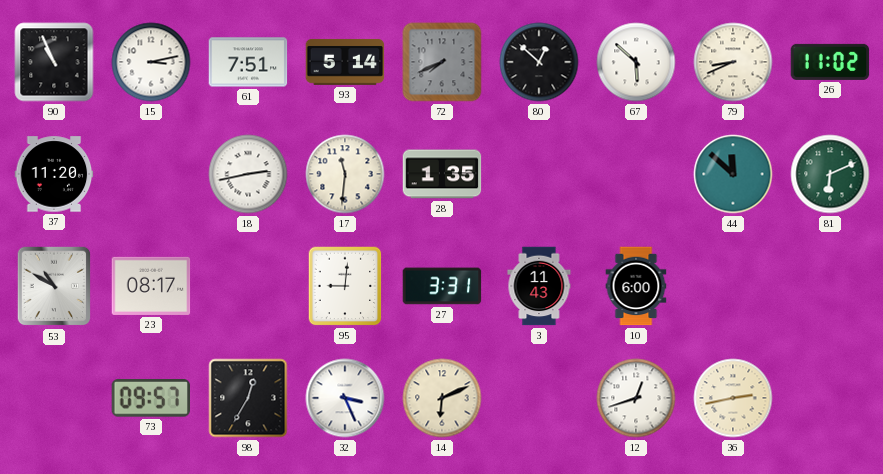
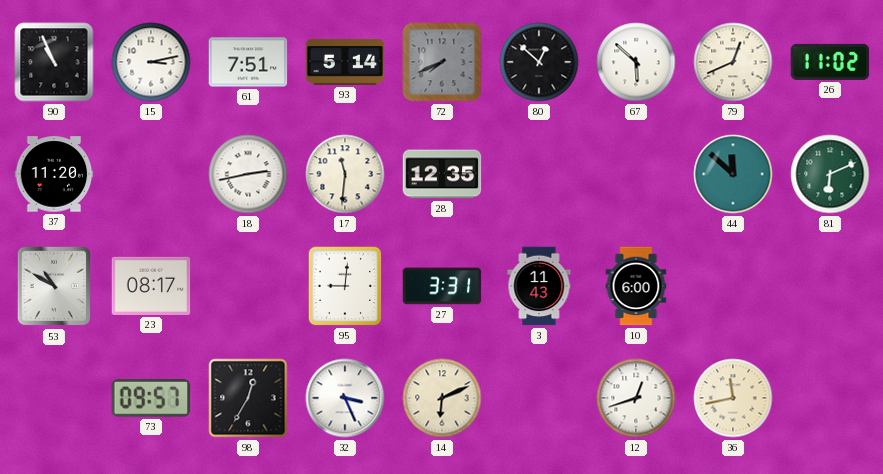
79: 8:41 -> 12:41
28: 1:35 -> 12:35
36: 2:43 -> 11:43
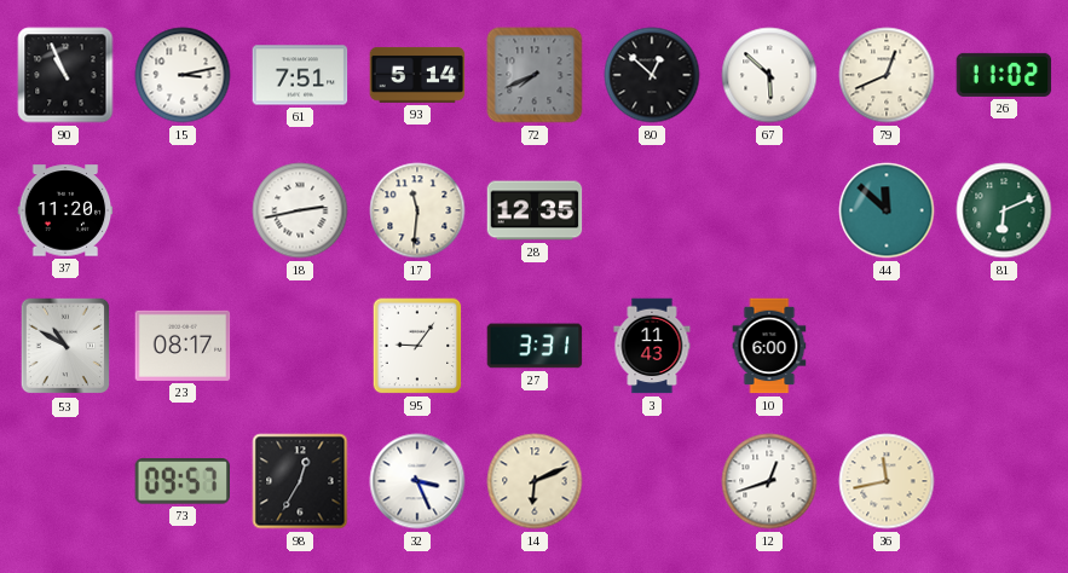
95: 9:01 -> 9:06
